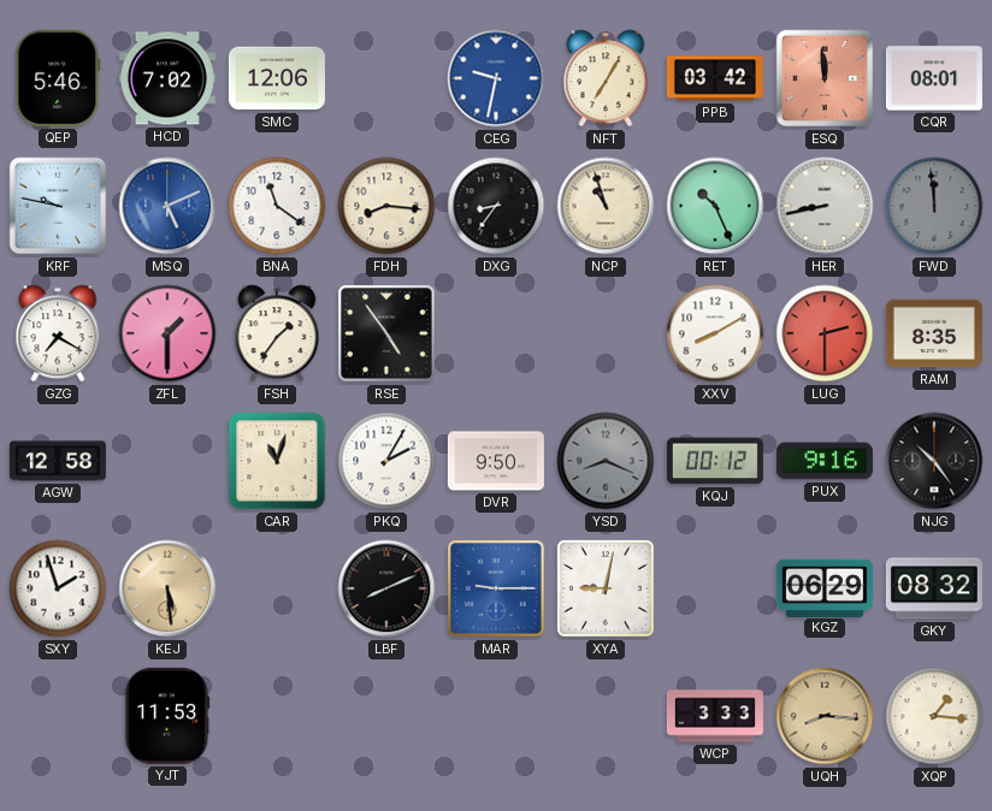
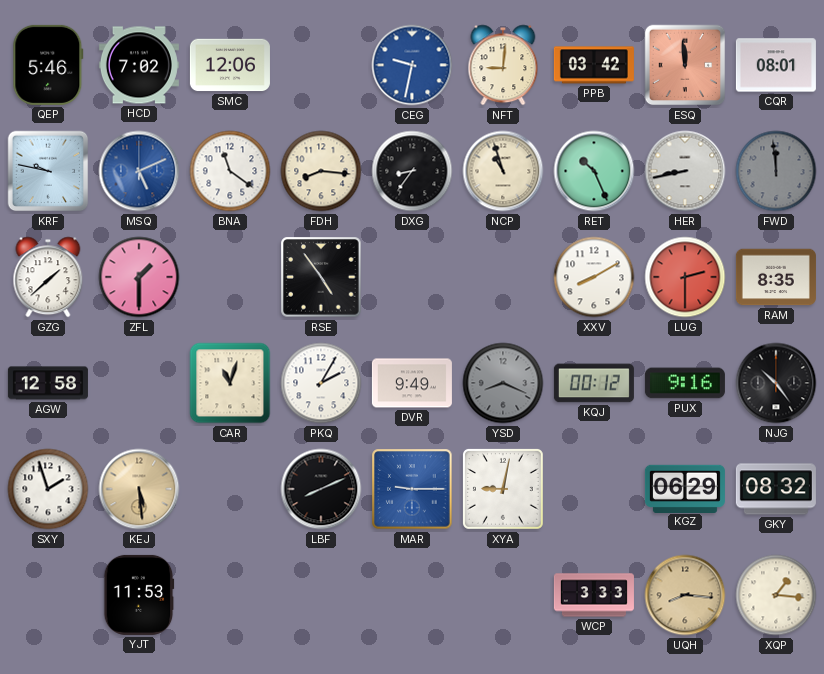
NFT: 7:05 -> 9:01
GZG: 7:20 -> 1:38
FSH: 1:36 -> none
DVR: 9:50 -> 9:49
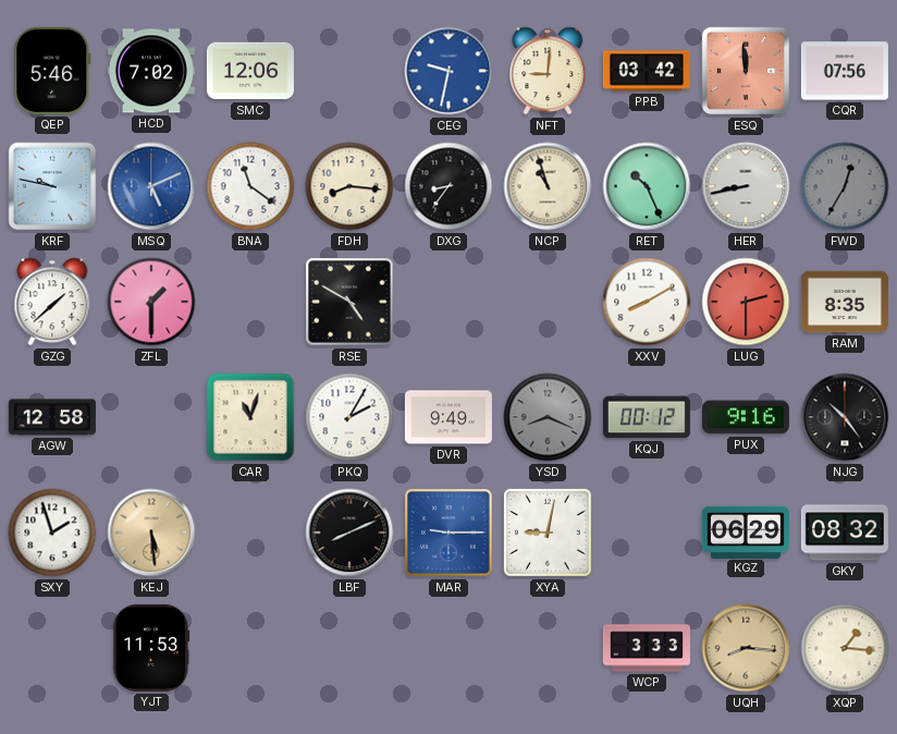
CQR: 08:01 -> 07:56
FWD: 11:59 -> 12:35
RSE: 4:54 -> 4:50
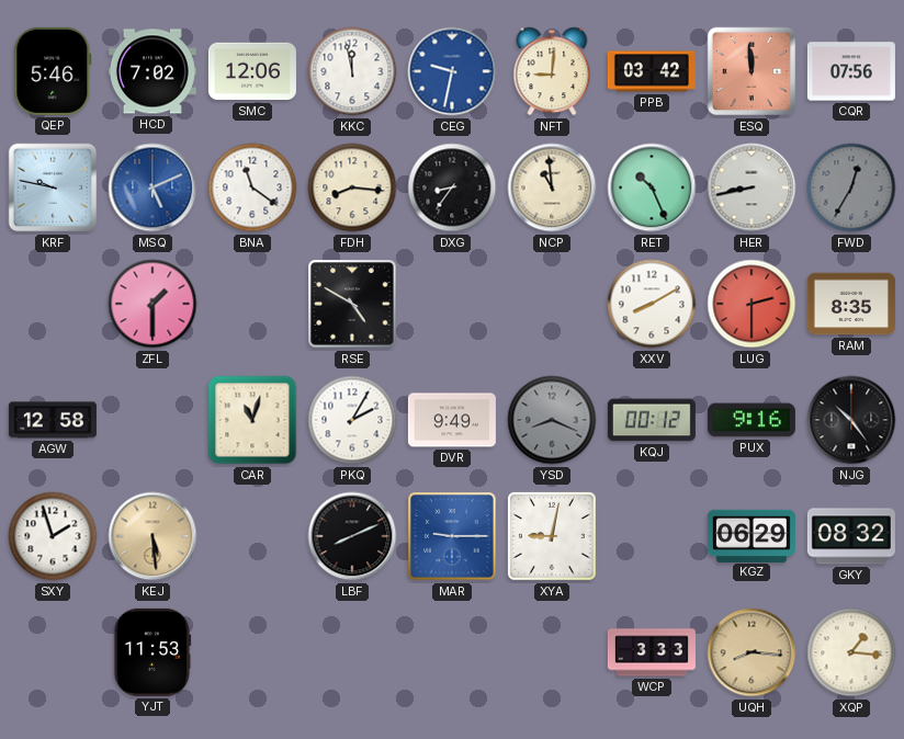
KKC: none -> 11:58
NCP: 10:57 -> 10:59
GZG: 1:38 -> none
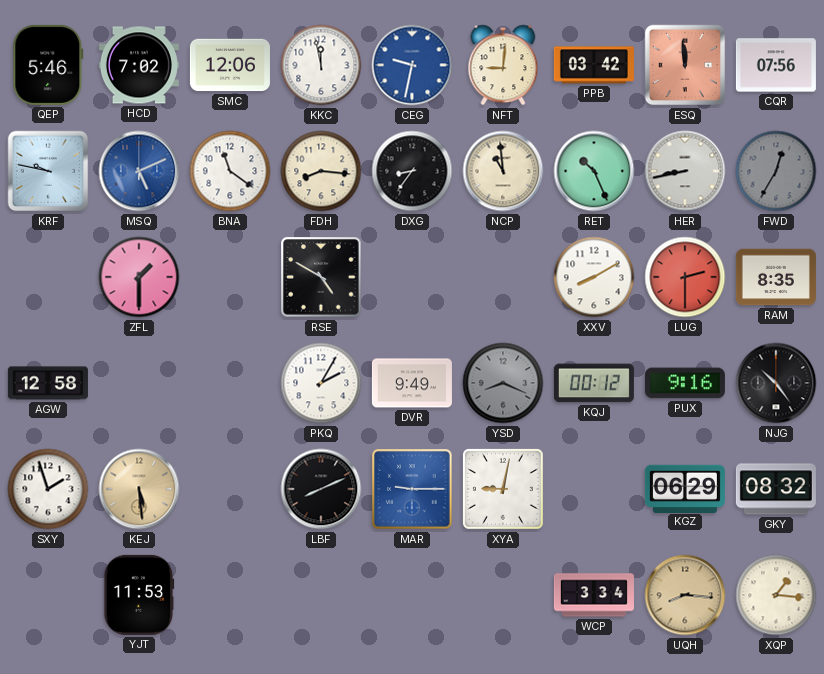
CAR: 11:03 -> none
WCP: 3:33 -> 3:34
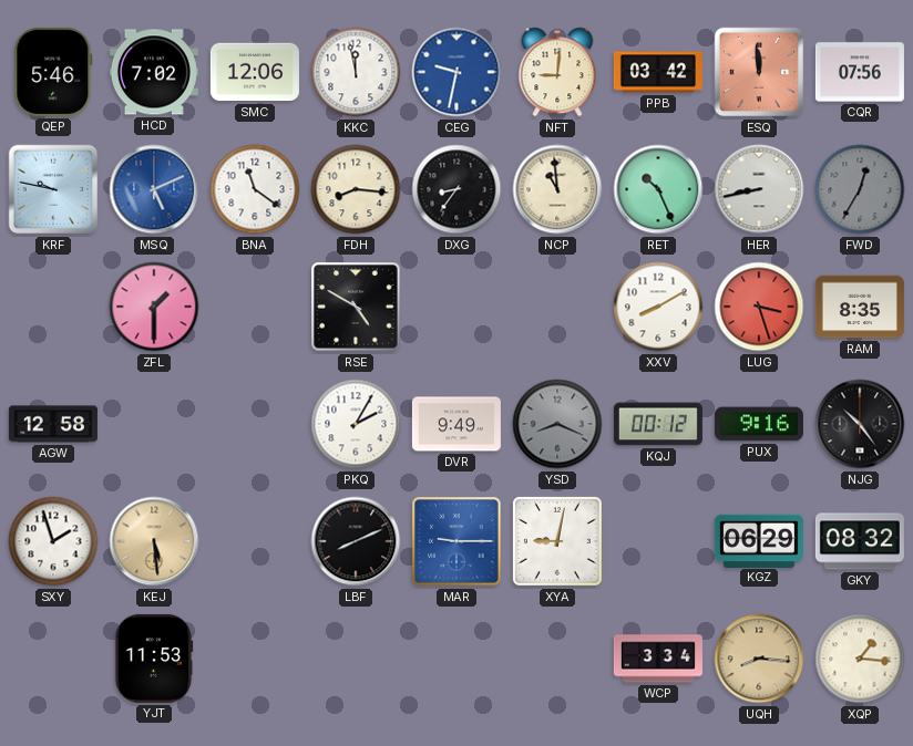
LUG: 2:30 -> 3:27
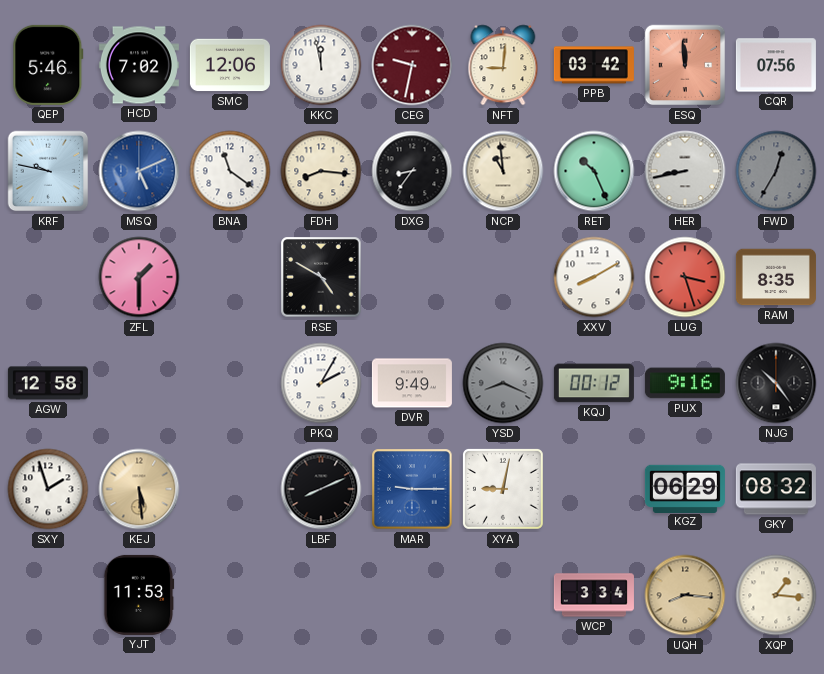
CEG dial: blue -> burgundy
